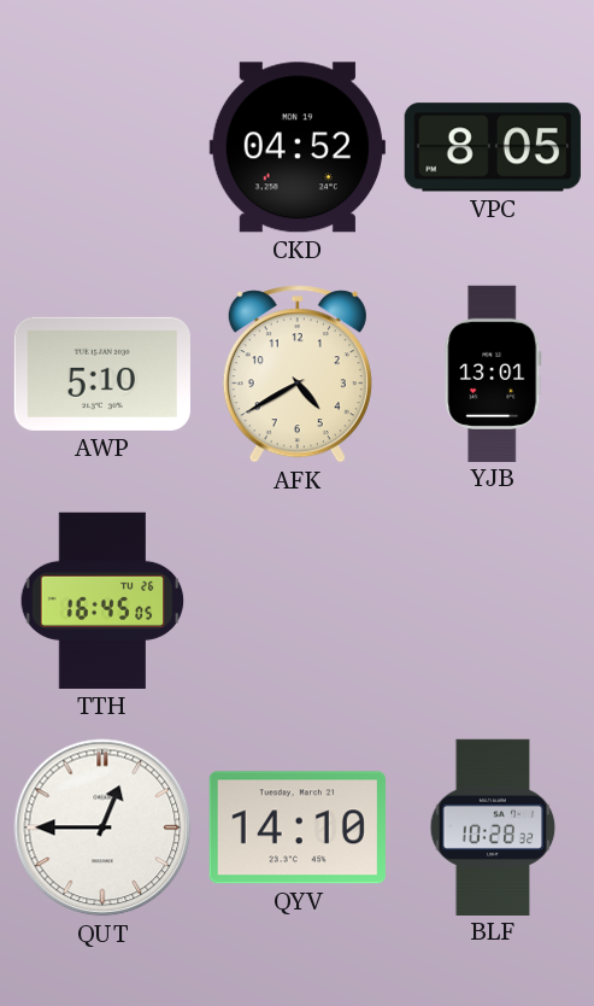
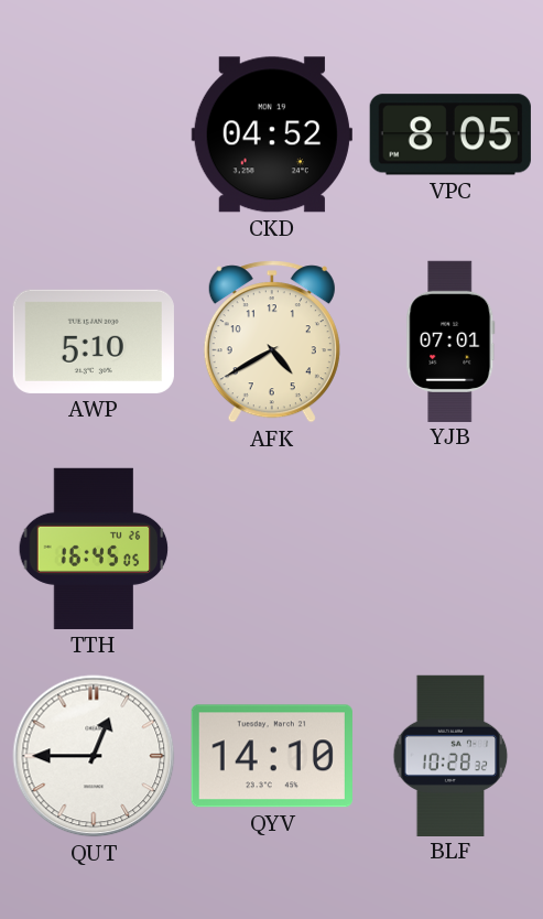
YJB: 13:01 -> 07:01
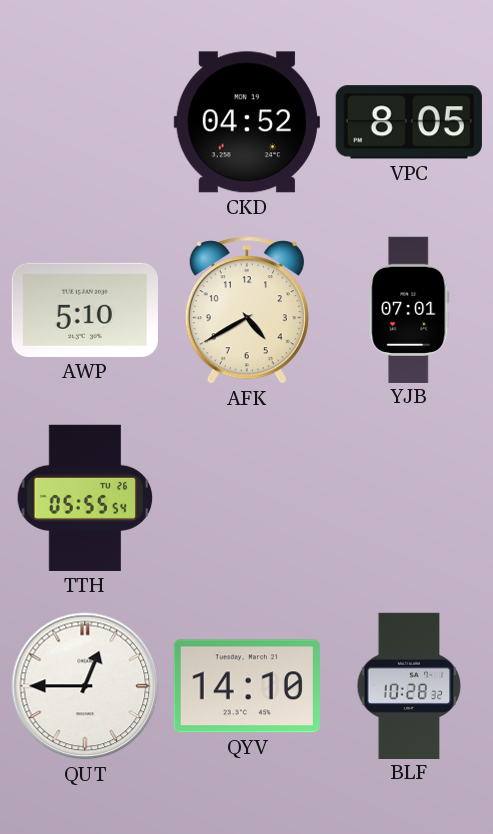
TTH: 16:45 -> 05:55
